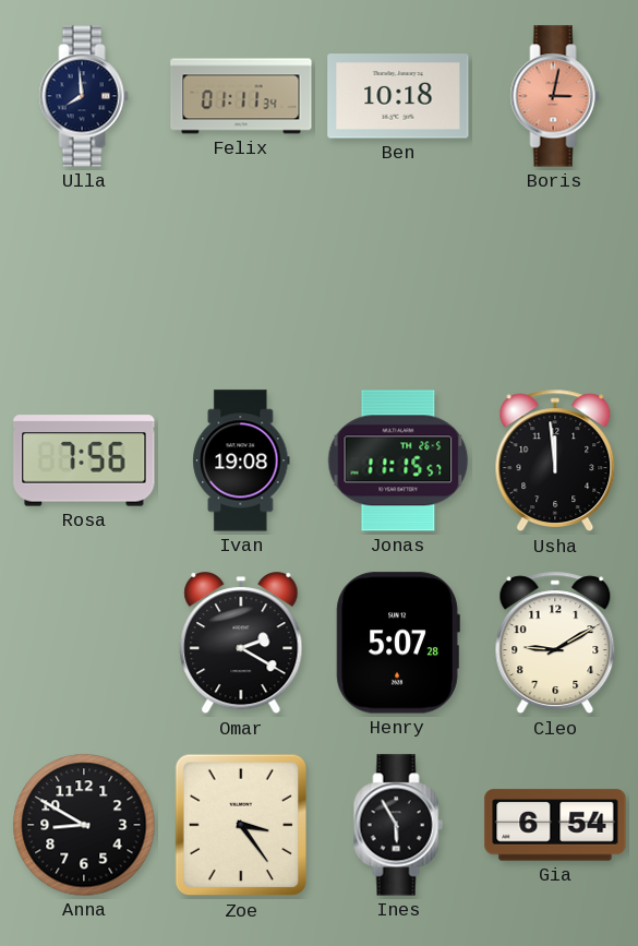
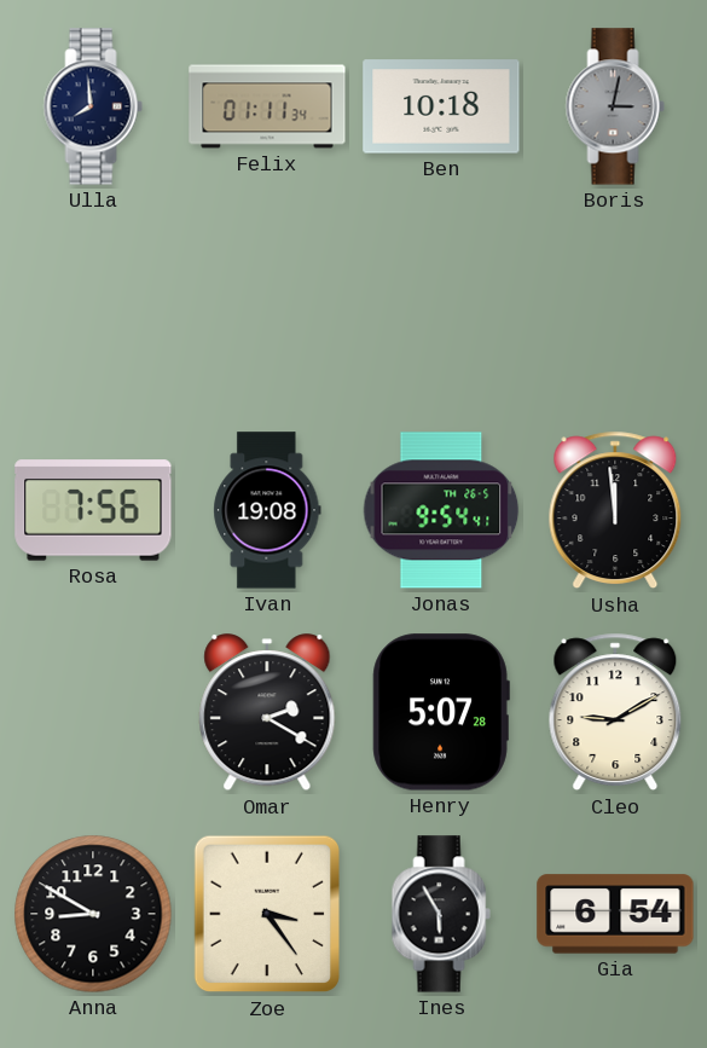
Boris dial: salmon -> grey
Jonas: 11:15 -> 9:54
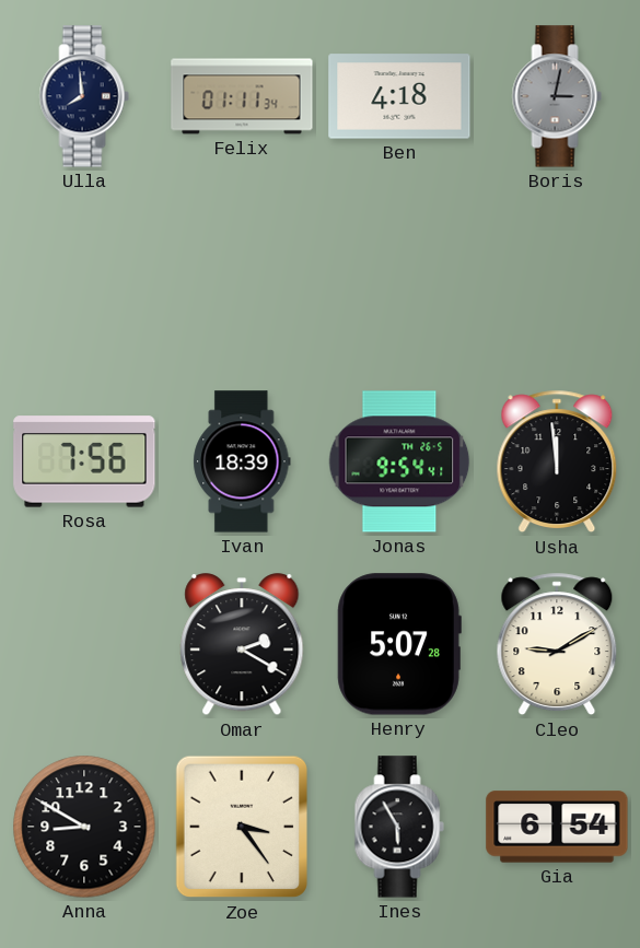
Ben: 10:18 -> 4:18
Ivan: 19:08 -> 18:39
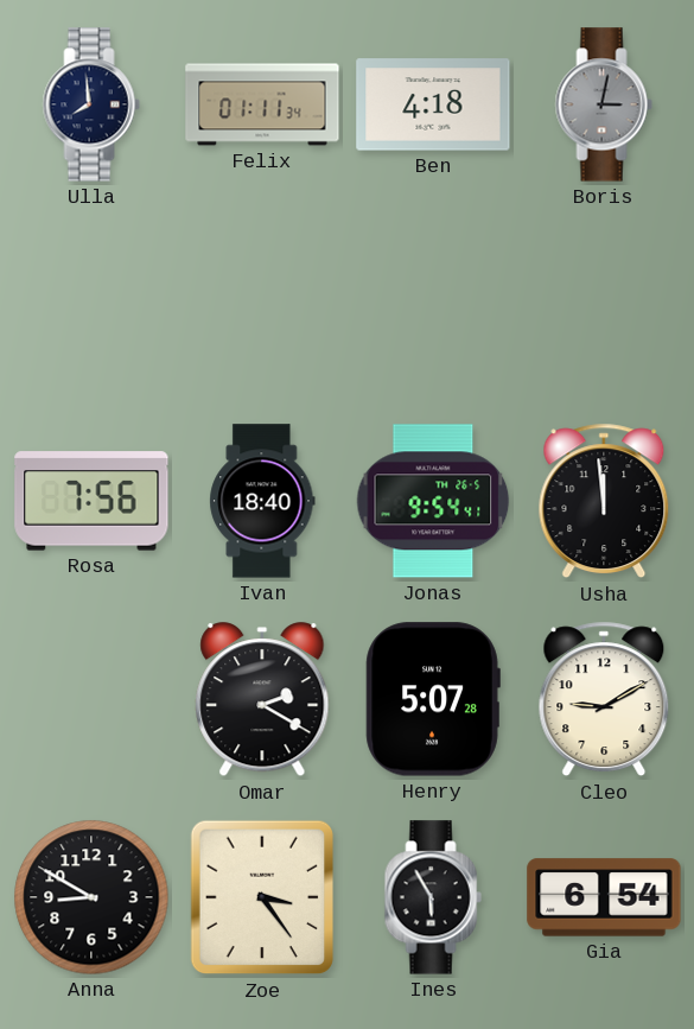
Ivan: 18:39 -> 18:40
